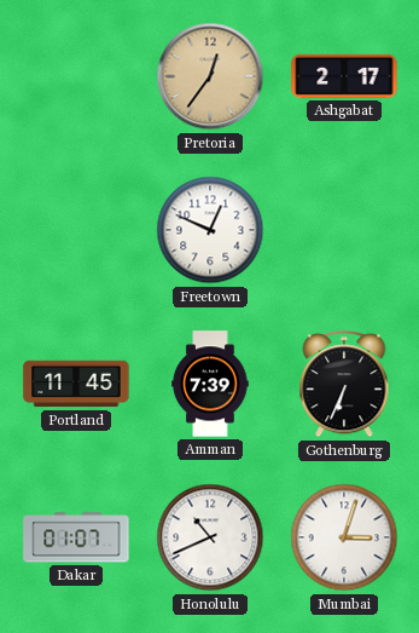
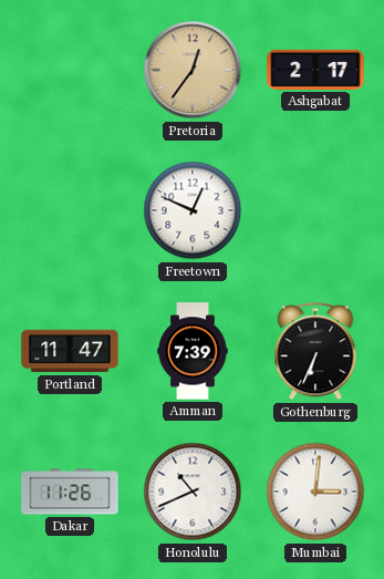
Portland: 11:45 -> 11:47
Dakar: 01:07 -> 11:26
Mumbai: 3:03 -> 3:01
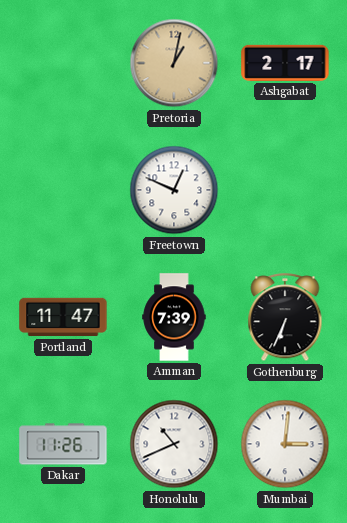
Pretoria: 12:36 -> 1:02
